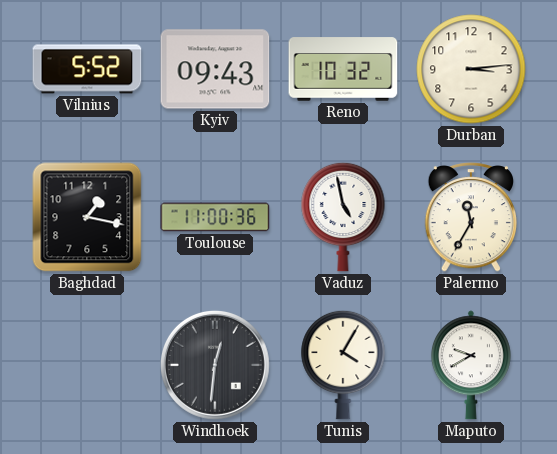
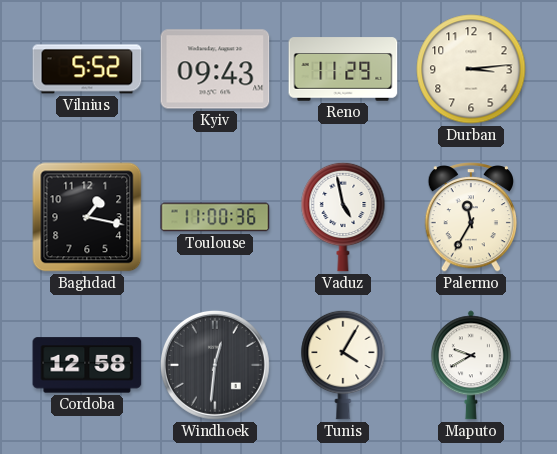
Reno: 10:32 -> 11:29
Cordoba: none -> 12:58
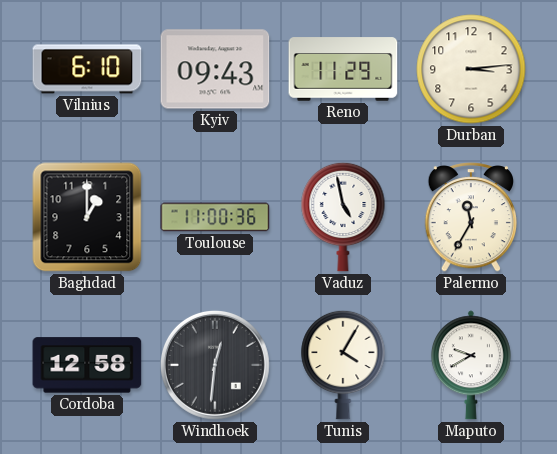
Vilnius: 5:52 -> 6:10
Baghdad: 1:17 -> 1:00
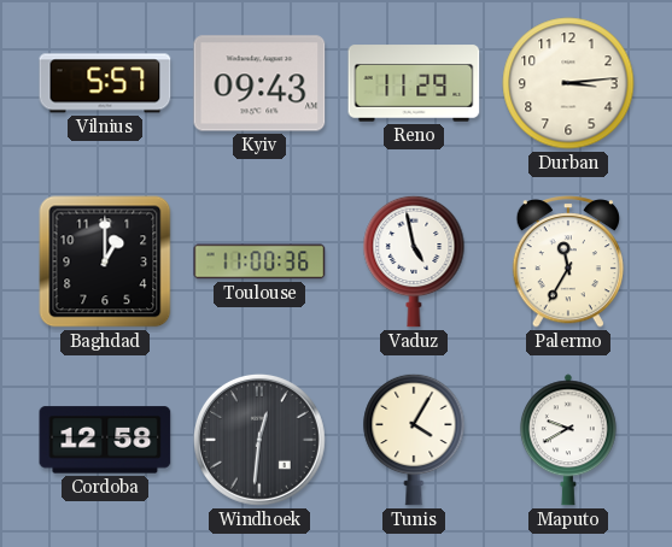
Vilnius: 6:10 -> 5:57
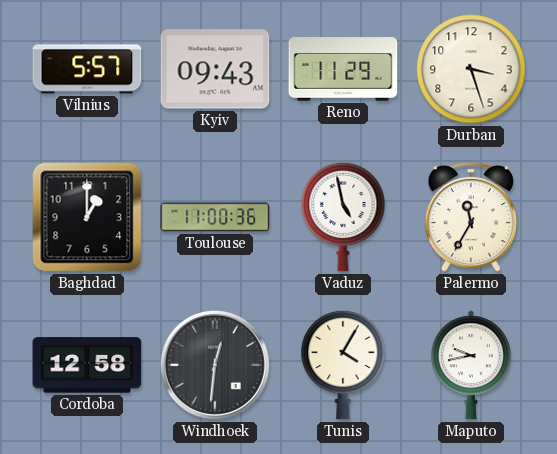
Durban: 3:14 -> 3:27
Maputo: 9:40 -> 9:43
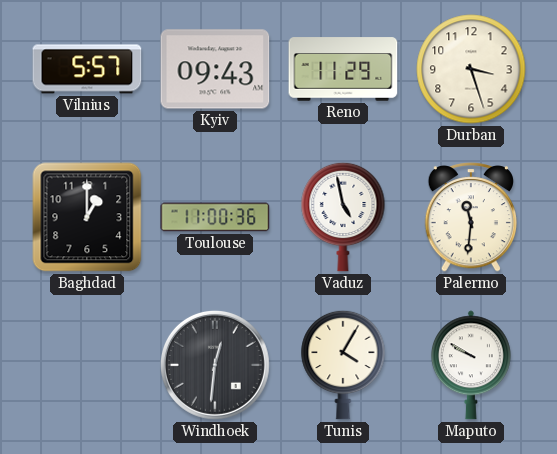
Palermo: 11:35 -> 11:31
Cordoba: 12:58 -> none
Maputo: 9:43 -> 9:50
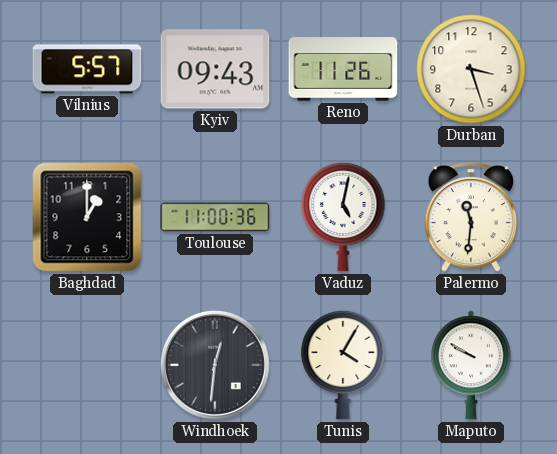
Reno: 11:29 -> 11:26
Vaduz: 4:58 -> 5:02
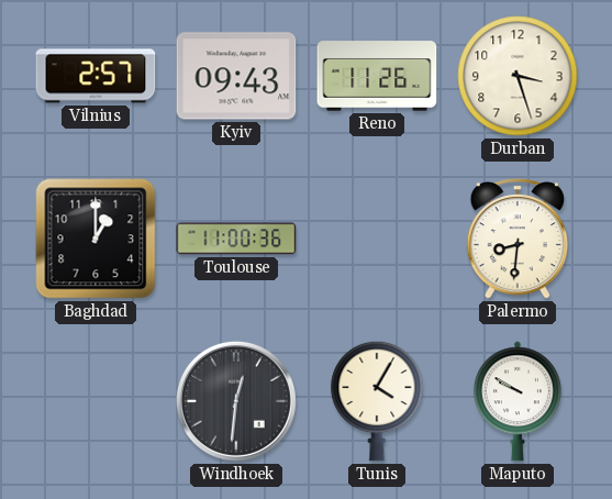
Vilnius: 5:57 -> 2:57
Vaduz: 5:02 -> none
Palermo: 11:31 -> 8:31
